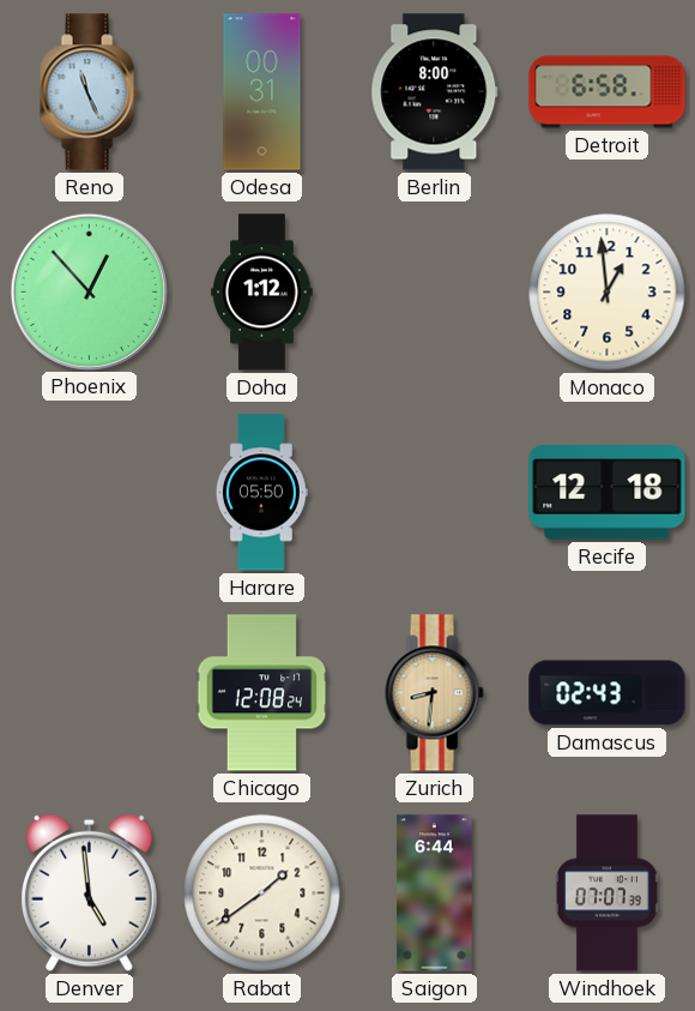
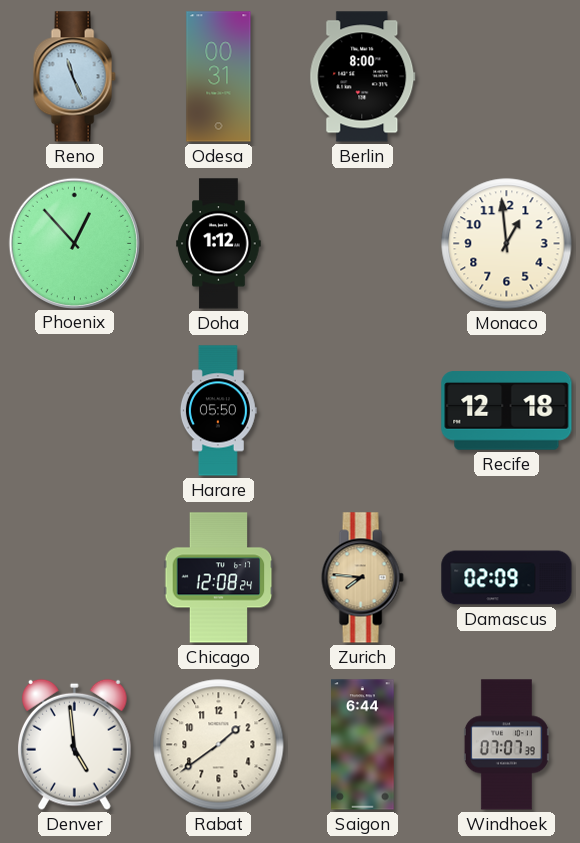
Detroit: 6:58 -> none
Zurich: 8:31 -> 7:46
Damascus: 02:43 -> 02:09
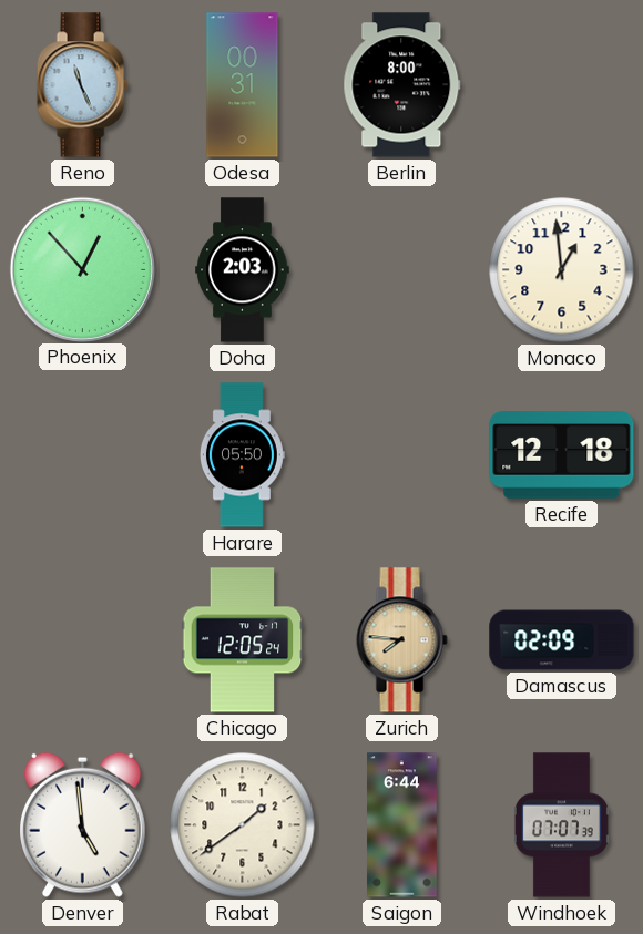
Doha: 1:12 -> 2:03
Chicago: 12:08 -> 12:05
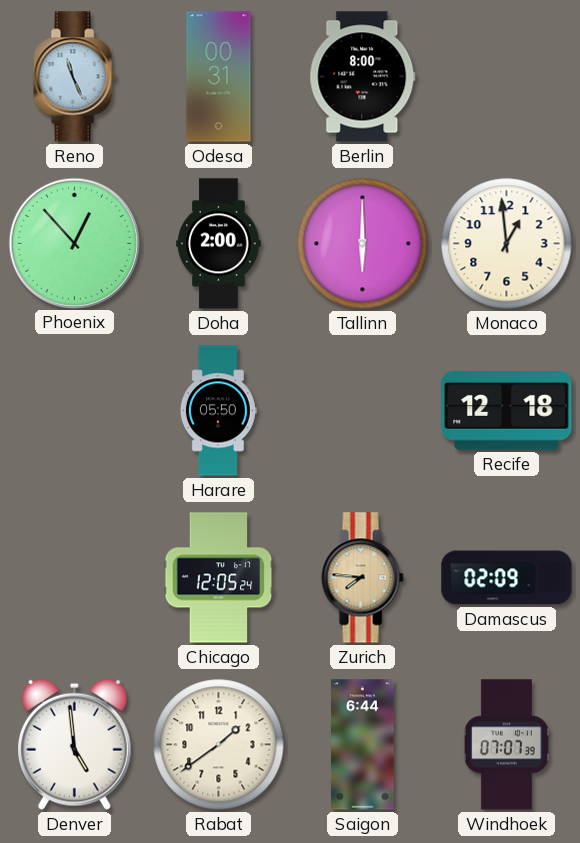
Doha: 2:03 -> 2:00
Tallinn: none -> 6:00
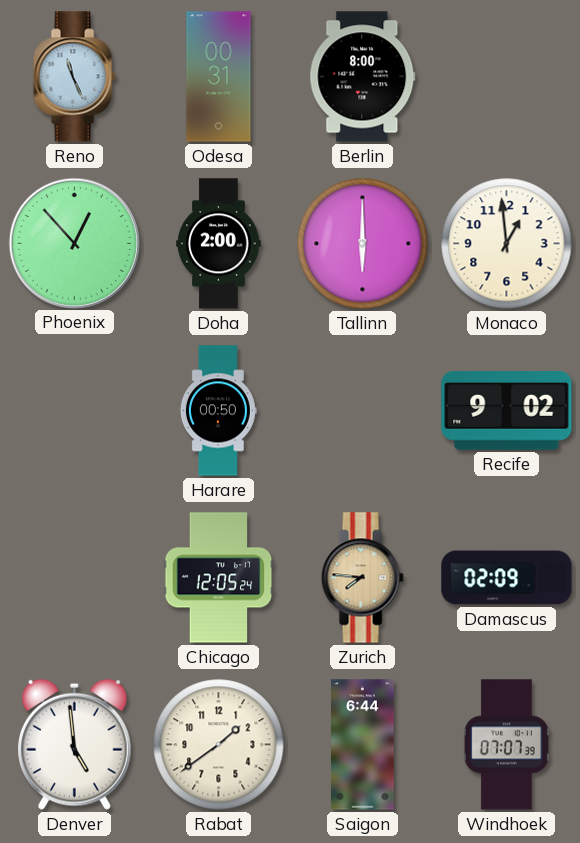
Harare: 05:50 -> 00:50
Recife: 12:18 -> 9:02
